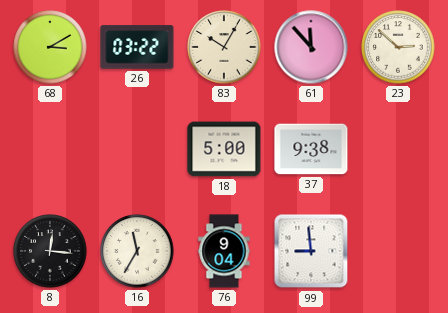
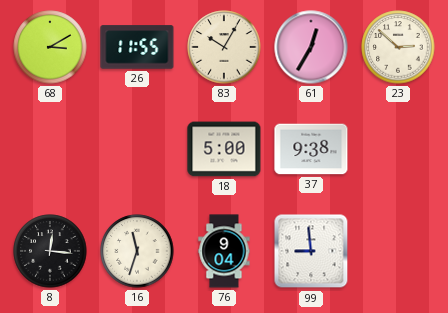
26: 03:22 -> 11:55
61: 11:53 -> 12:35
16: 11:35 -> 11:33
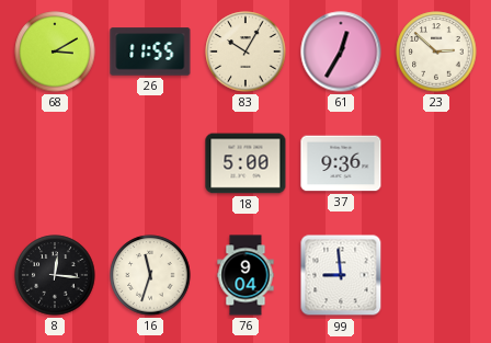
37: 9:38 -> 9:36
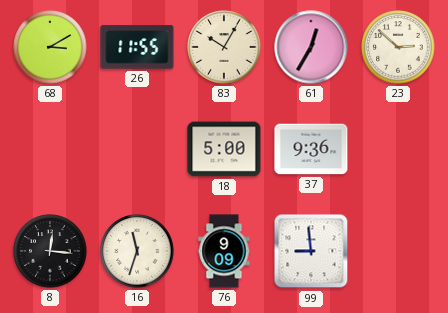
76: 9:04 -> 9:09
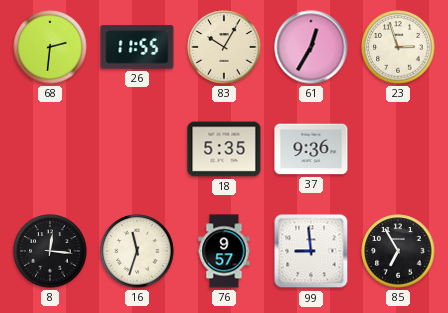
68: 3:10 -> 2:31
23: 2:52 -> 2:57
18: 5:00 -> 5:35
76: 9:09 -> 9:57
85: none -> 6:55
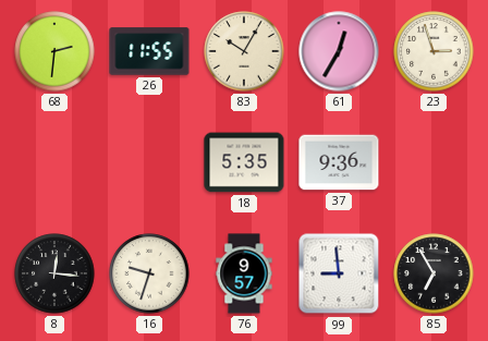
16: 11:33 -> 9:33
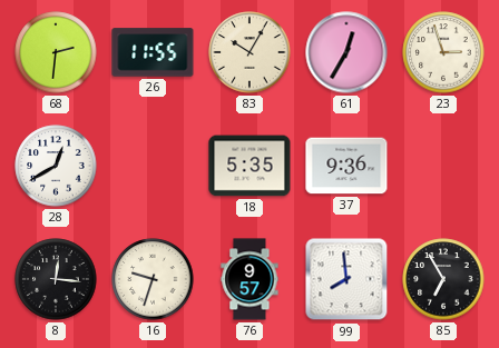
28: none -> 12:40
99: 8:59 -> 7:59
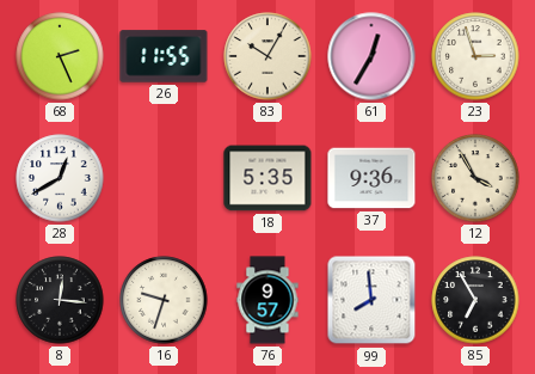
68: 2:31 -> 2:26
12: none -> 3:55
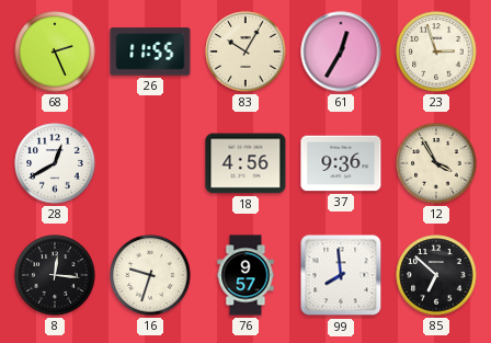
18: 5:35 -> 4:56
85: 6:55 -> 6:52
